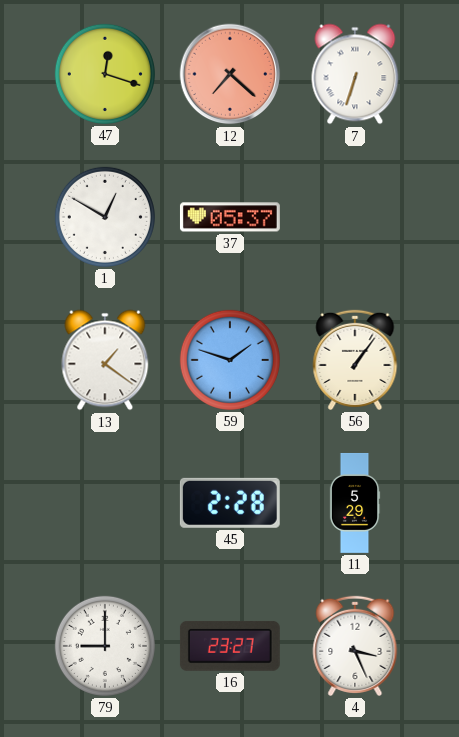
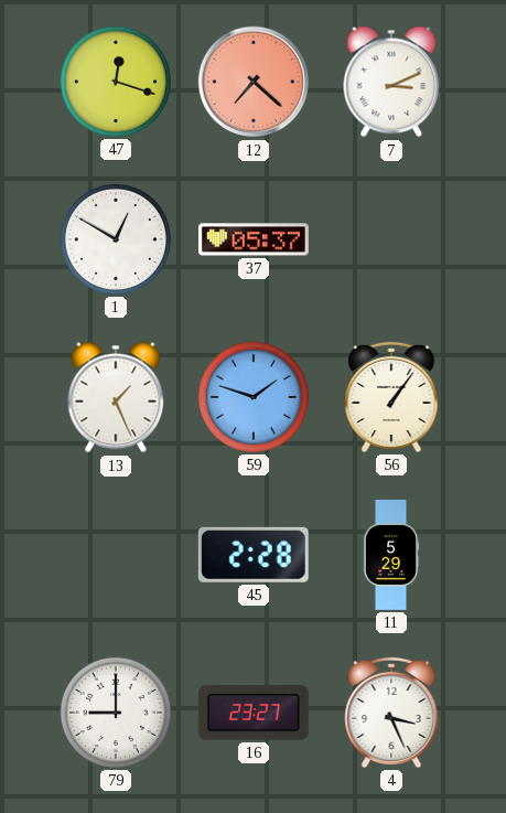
7: 6:33 -> 3:11
13: 1:21 -> 1:26
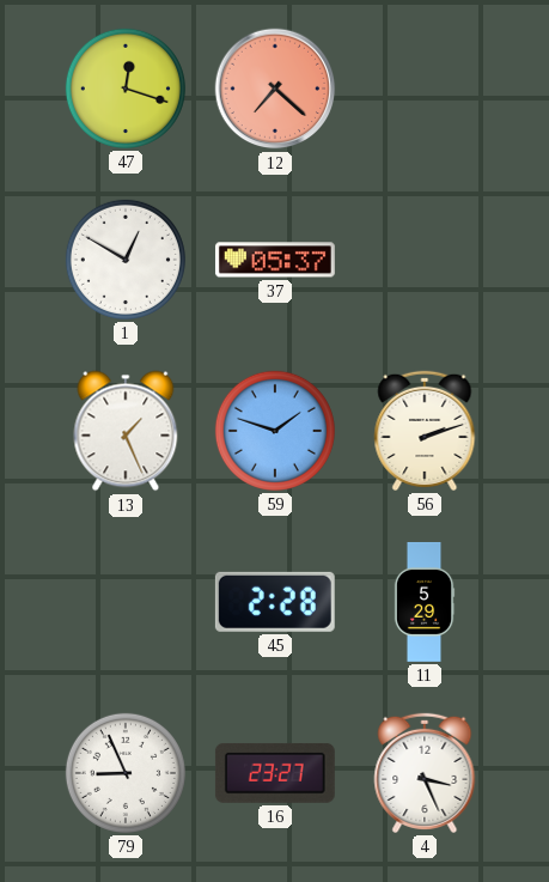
7: 3:11 -> none
56: 1:06 -> 2:12
79: 9:00 -> 8:56
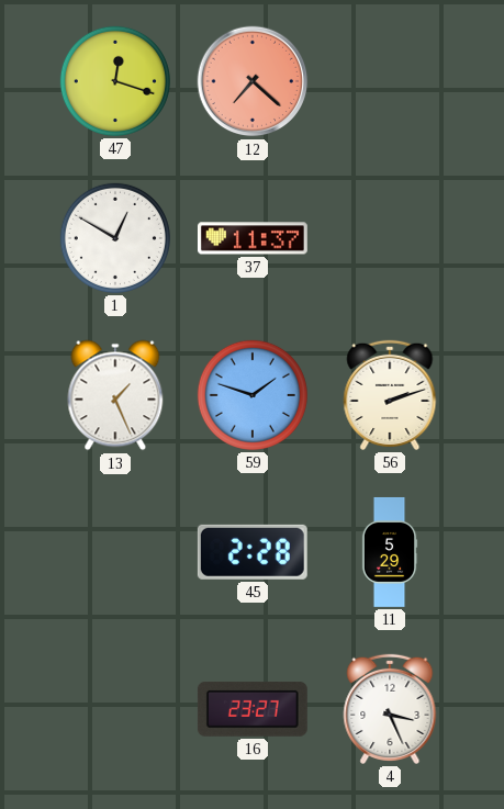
37: 05:37 -> 11:37
79: 8:56 -> none
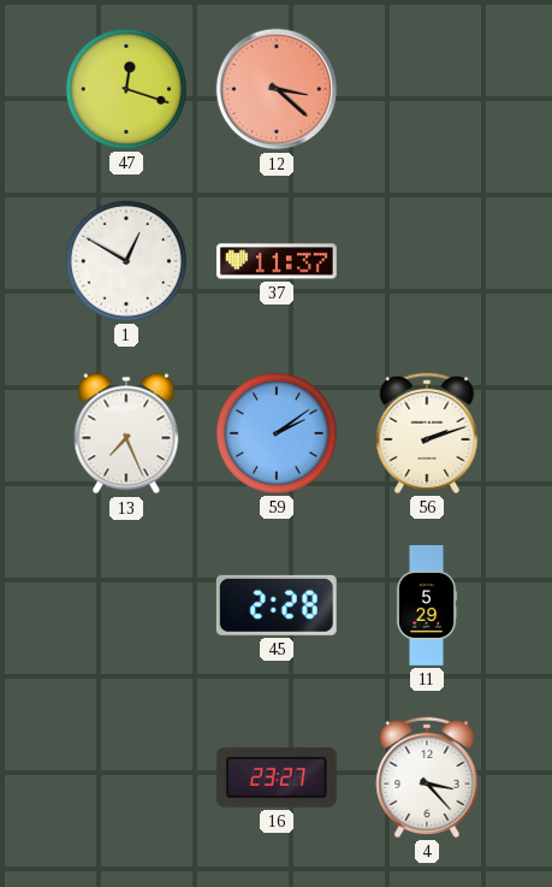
12: 7:22 -> 3:22
13: 1:26 -> 7:26
59: 1:48 -> 2:09
4: 3:26 -> 3:23
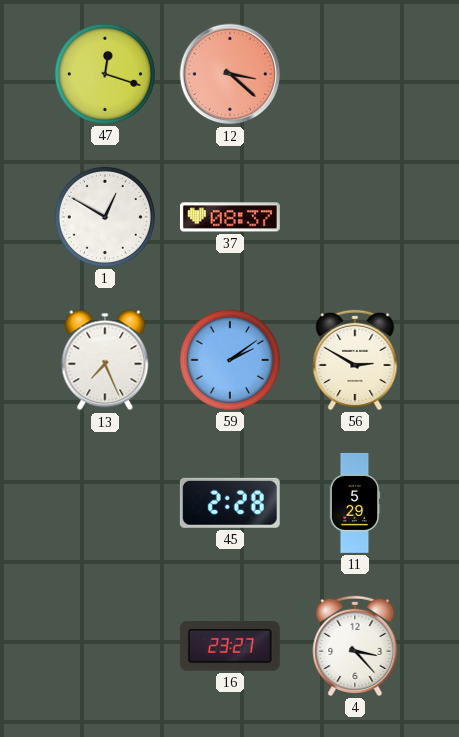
37: 11:37 -> 08:37
56: 2:12 -> 2:50
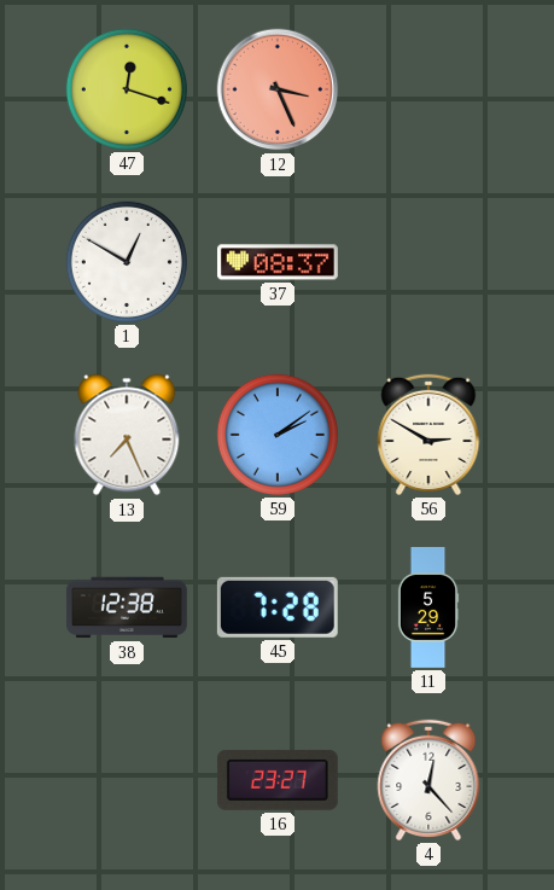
12: 3:22 -> 3:26
38: none -> 12:38
45: 2:28 -> 7:28
4: 3:23 -> 12:23
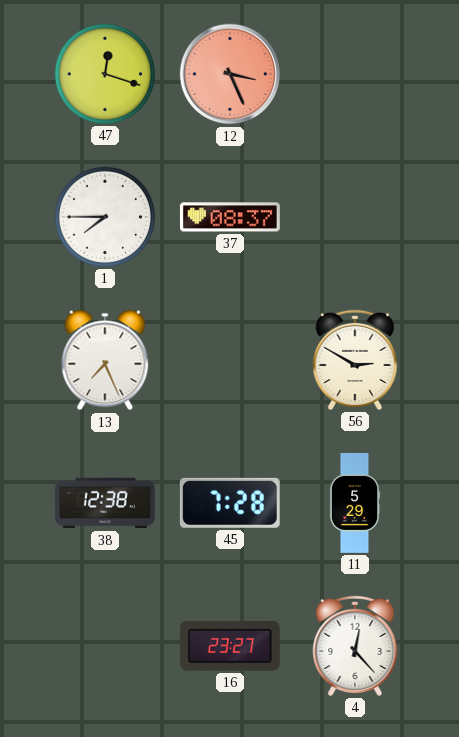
1: 12:50 -> 7:45
59: 2:09 -> none
